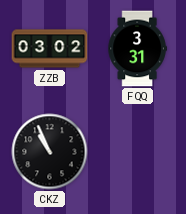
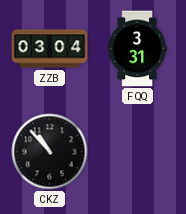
ZZB: 03:02 -> 03:04
CKZ: 10:56 -> 10:53
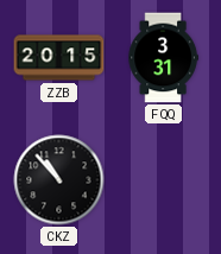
ZZB: 03:04 -> 20:15
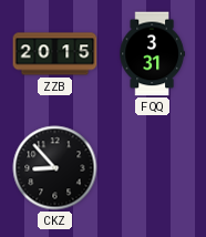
CKZ: 10:53 -> 8:53
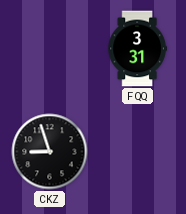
ZZB: 20:15 -> none
CKZ: 8:53 -> 8:57
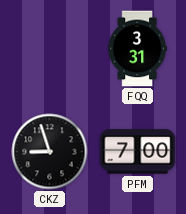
PFM: none -> 7:00
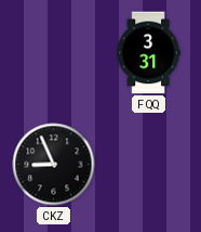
CKZ: 8:57 -> 8:56
PFM: 7:00 -> none
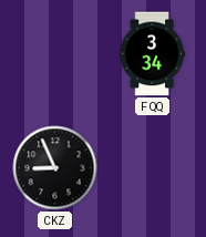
FQQ: 3:31 -> 3:34
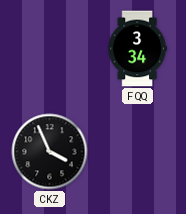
CKZ: 8:56 -> 3:56
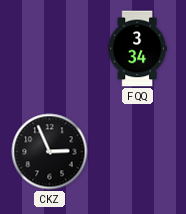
CKZ: 3:56 -> 2:56
